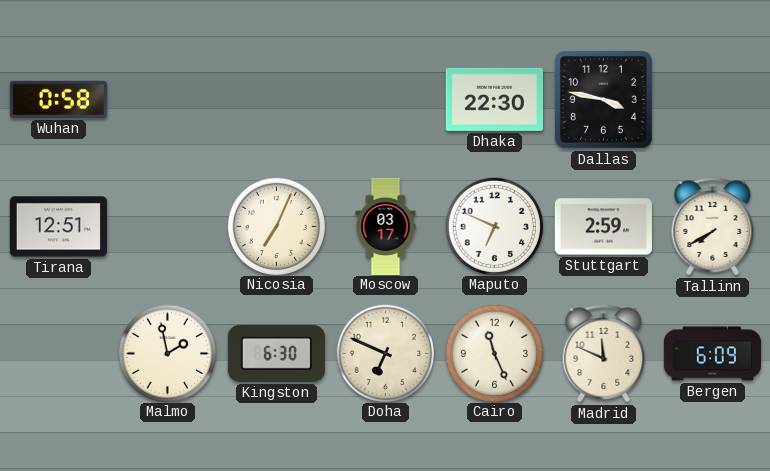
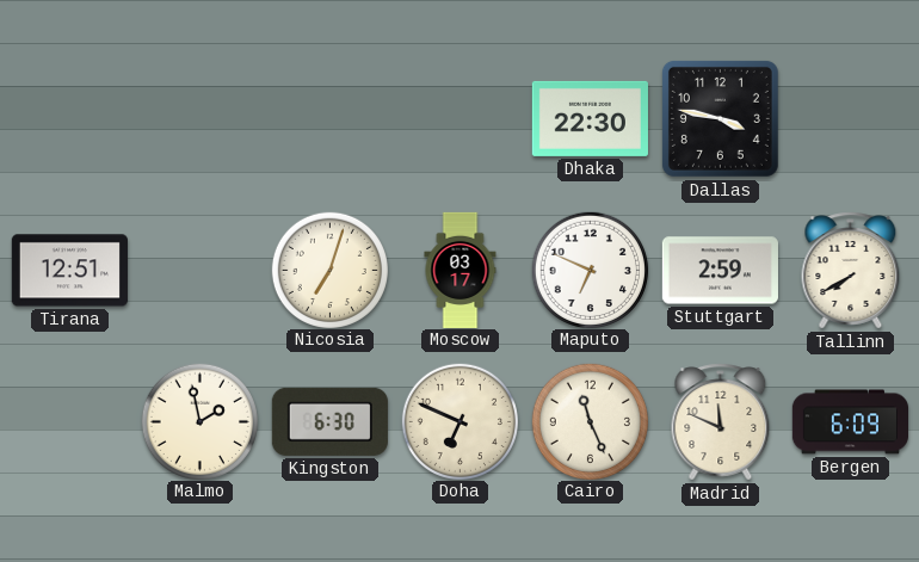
Wuhan: 0:58 -> none
Nicosia: 7:04 -> 7:03
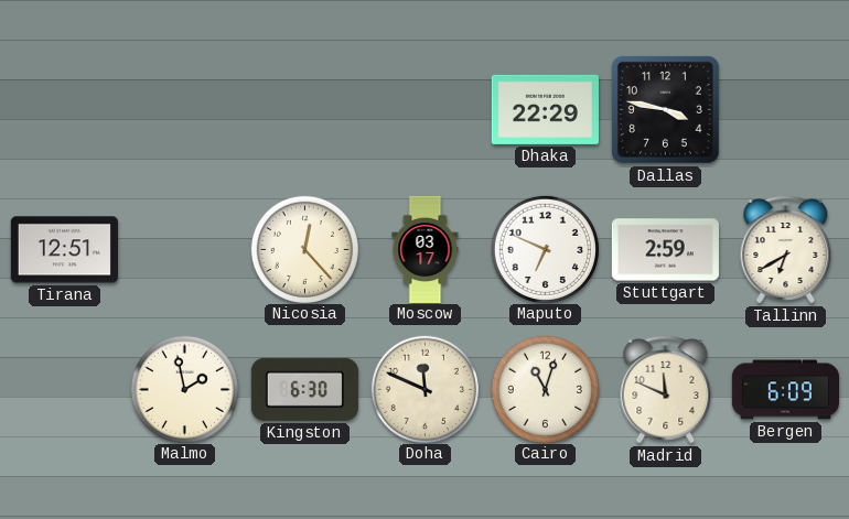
Dhaka: 22:30 -> 22:29
Nicosia: 7:03 -> 12:23
Tallinn: 7:40 -> 6:40
Doha: 6:49 -> 11:49
Cairo: 11:26 -> 11:03
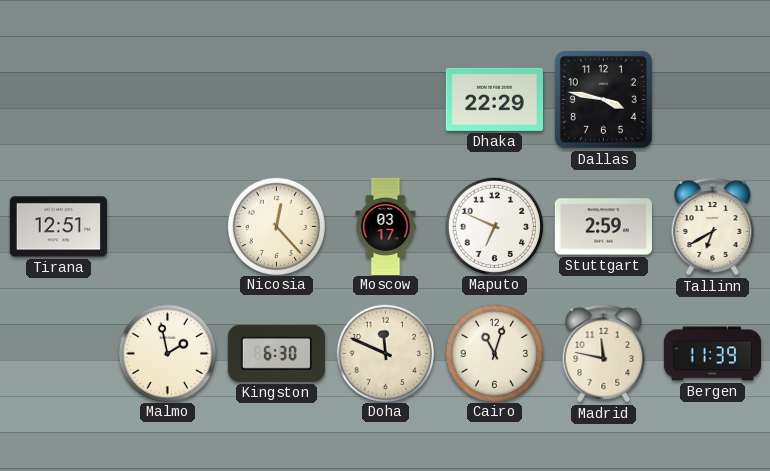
Madrid: 11:49 -> 11:47
Bergen: 6:09 -> 11:39
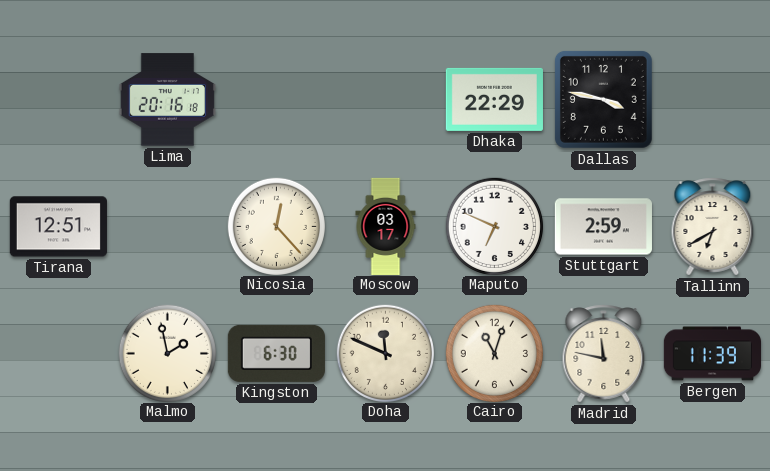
Lima: none -> 20:16
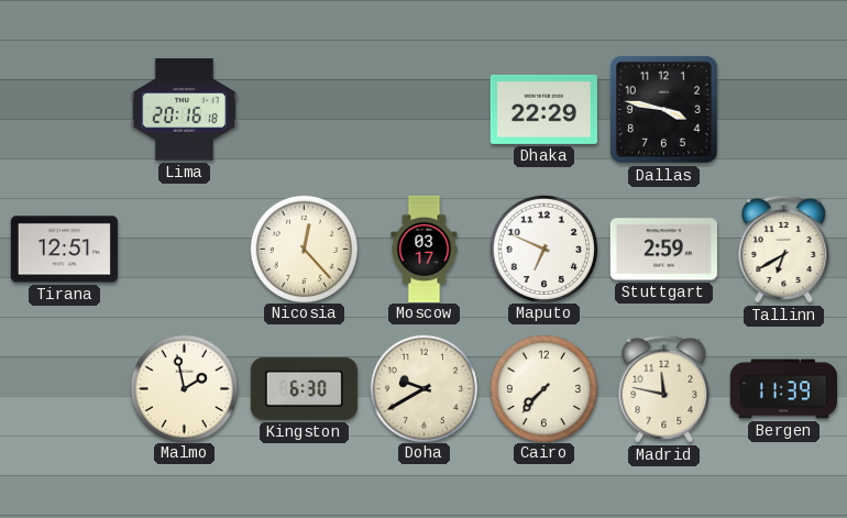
Doha: 11:49 -> 9:40
Cairo: 11:03 -> 7:37
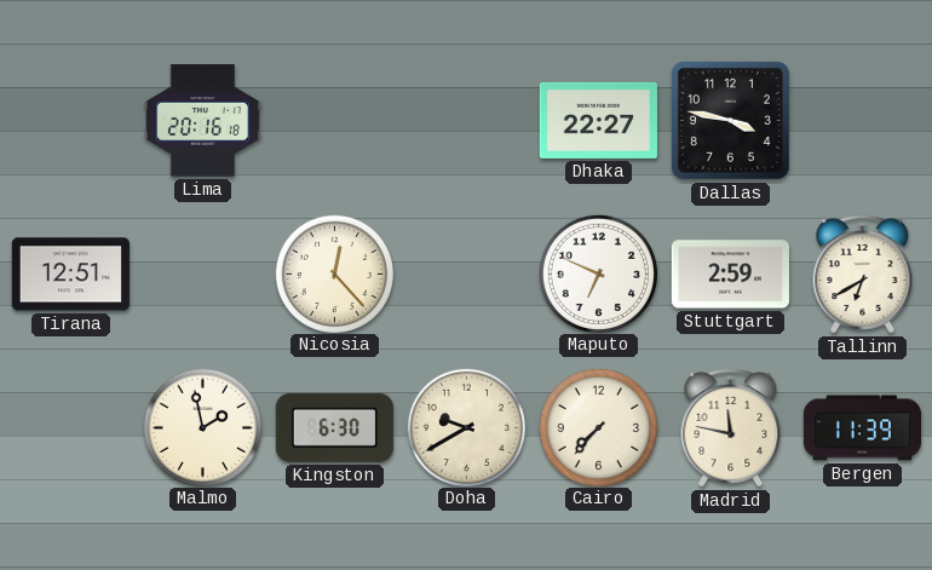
Dhaka: 22:29 -> 22:27
Moscow: 03:17 -> none
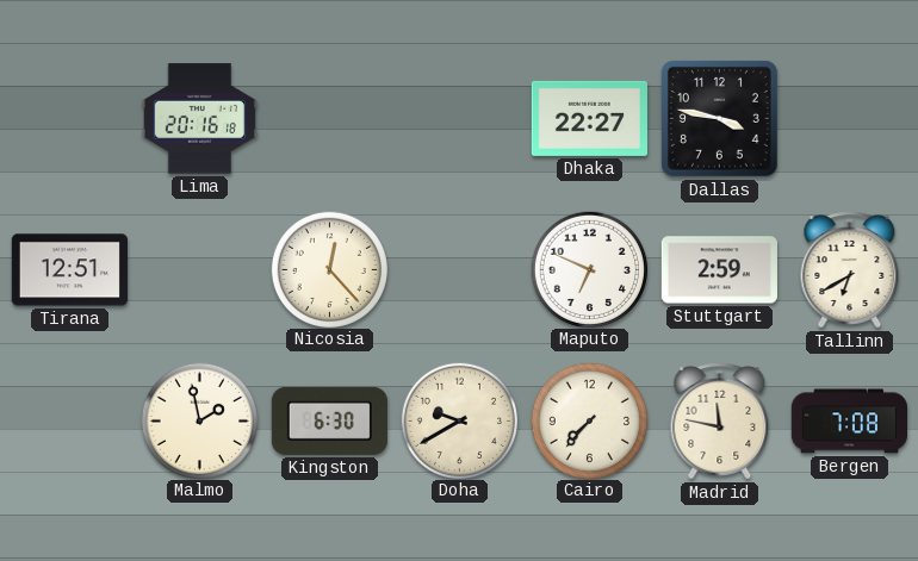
Bergen: 11:39 -> 7:08
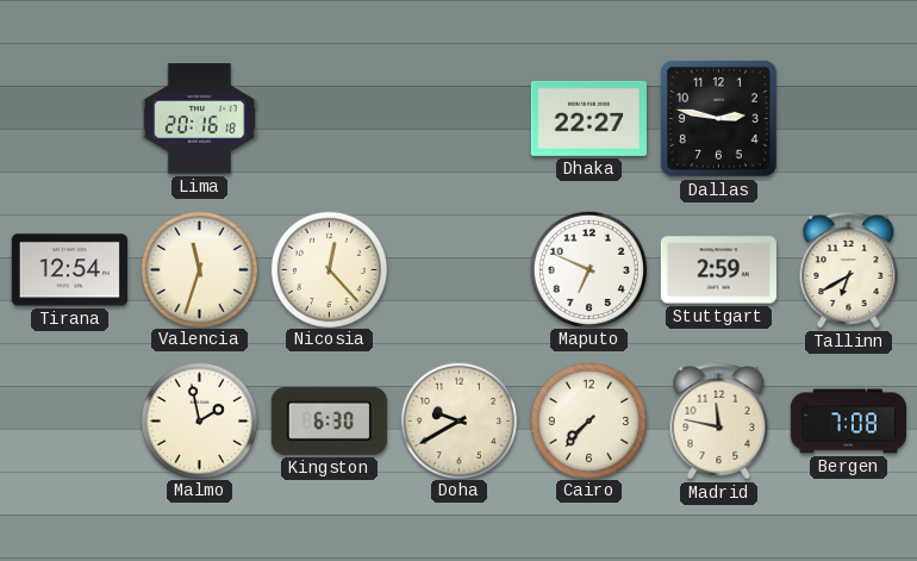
Dallas: 3:47 -> 2:47
Tirana: 12:51 -> 12:54
Valencia: none -> 11:33
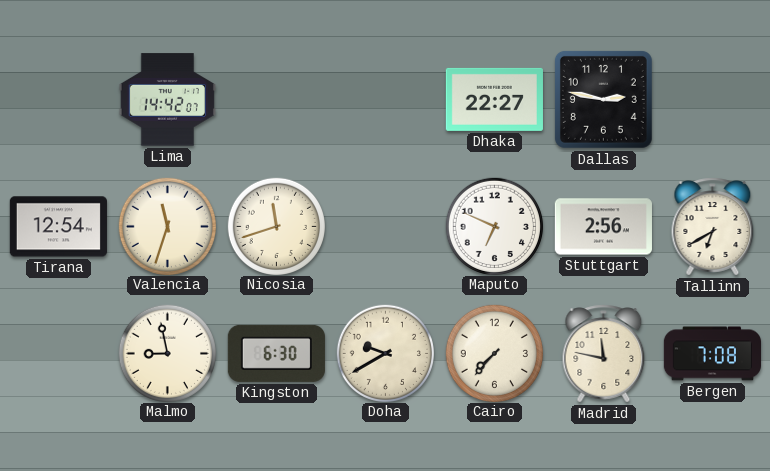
Lima: 20:16 -> 14:42
Nicosia: 12:23 -> 11:42
Stuttgart: 2:59 -> 2:56
Malmo: 1:58 -> 8:58
